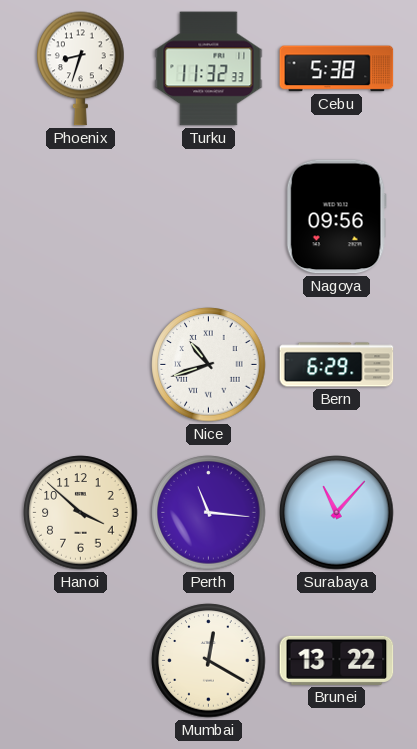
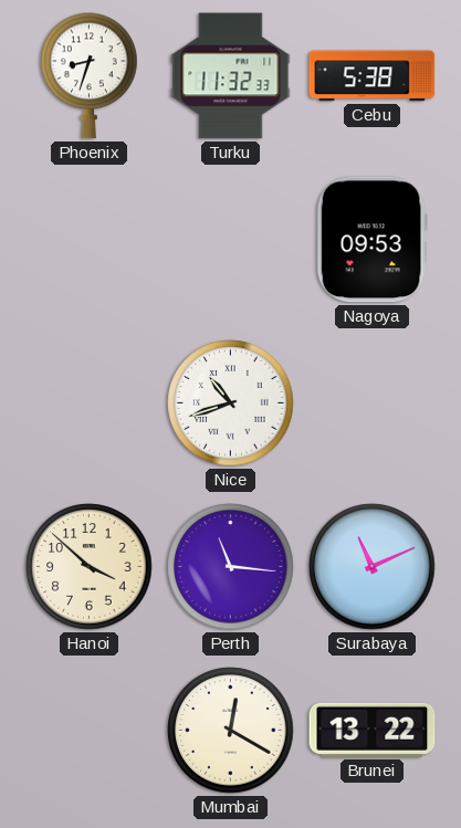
Nagoya: 09:56 -> 09:53
Bern: 6:29 -> none
Surabaya: 11:07 -> 11:11
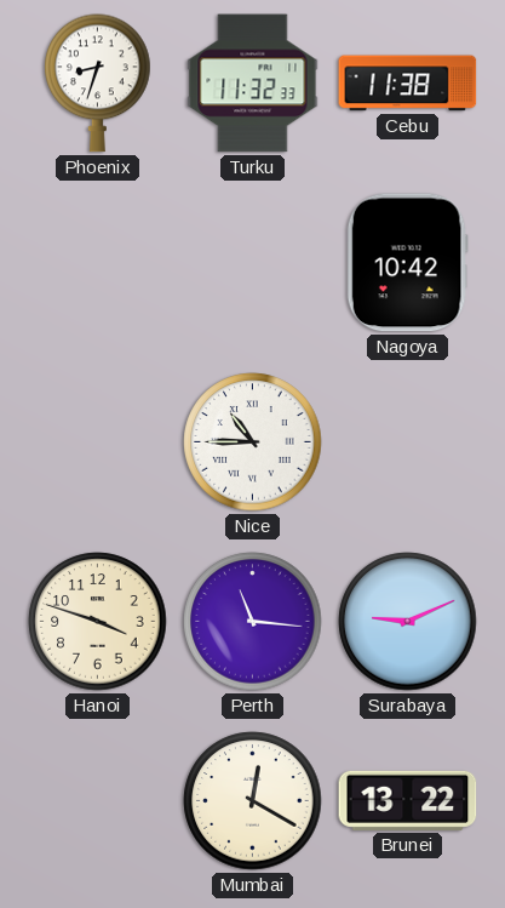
Cebu: 5:38 -> 11:38
Nagoya: 09:53 -> 10:42
Nice: 10:42 -> 10:45
Hanoi: 3:52 -> 3:48
Surabaya: 11:11 -> 9:11
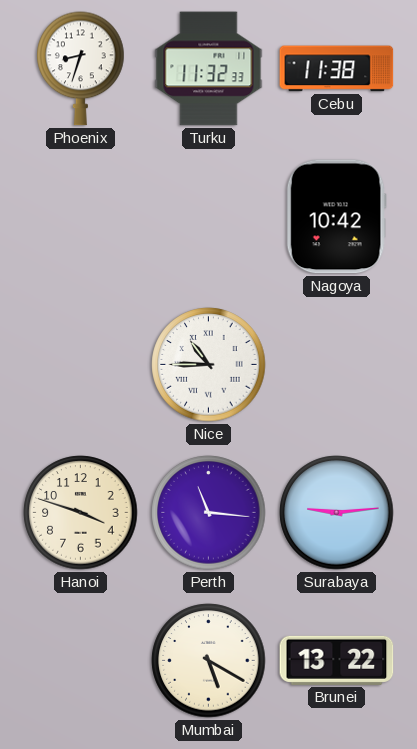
Surabaya: 9:11 -> 9:14
Mumbai: 12:20 -> 5:20
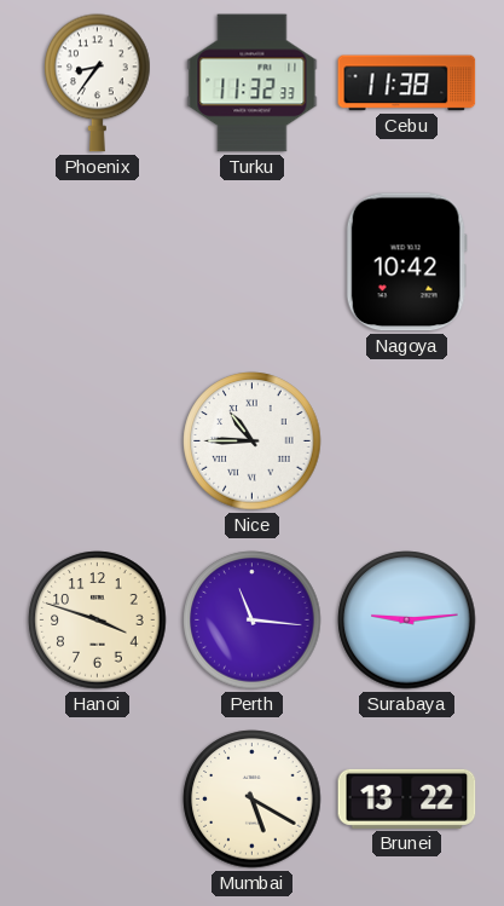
Phoenix: 8:33 -> 8:36
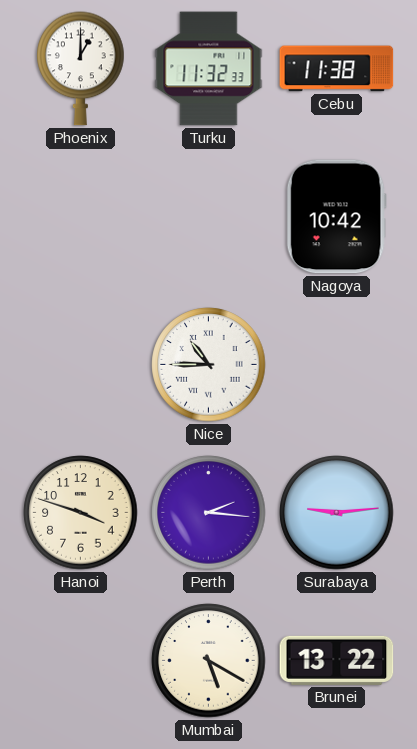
Phoenix: 8:36 -> 1:00
Perth: 11:16 -> 2:16
